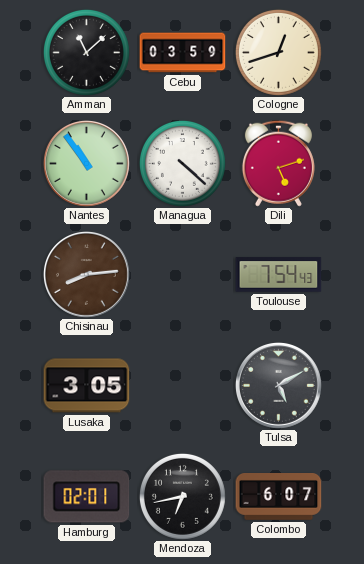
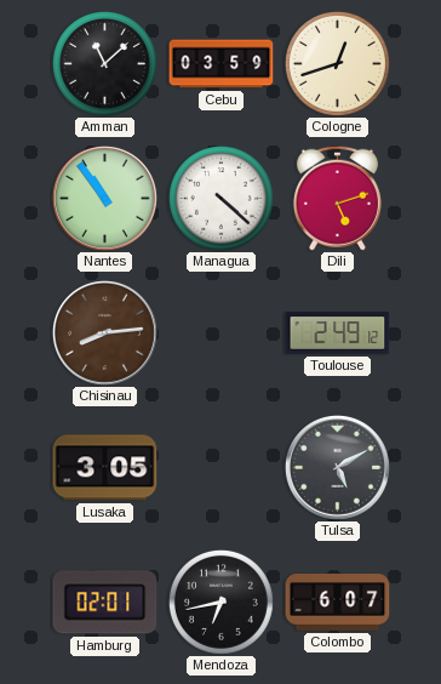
Toulouse: 7:54 -> 2:49
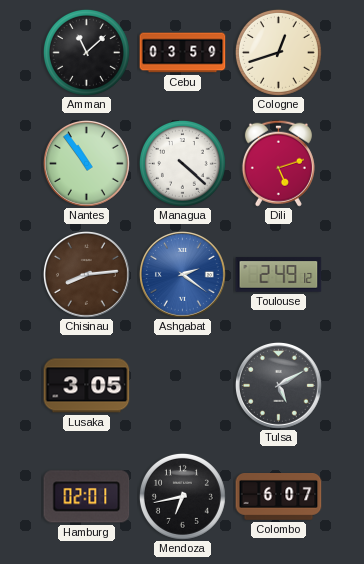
Ashgabat: none -> 2:21
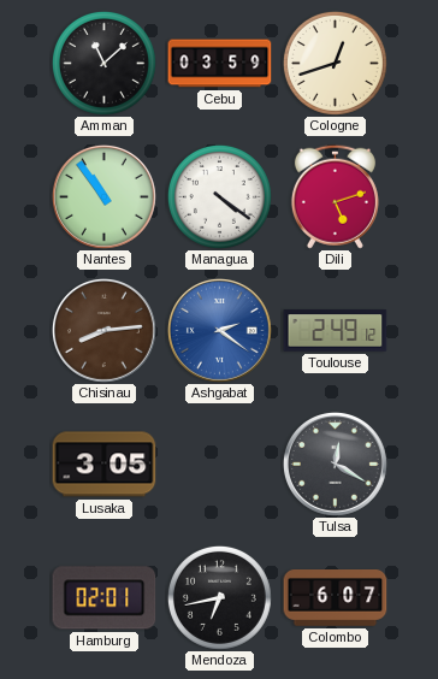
Managua: 4:22 -> 4:21
Tulsa: 5:10 -> 12:20
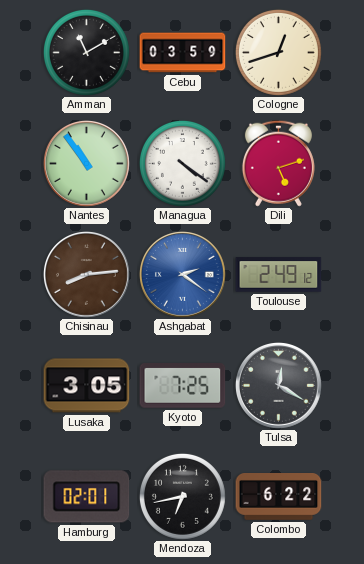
Amman: 11:08 -> 11:10
Kyoto: none -> 7:25
Colombo: 6:07 -> 6:22
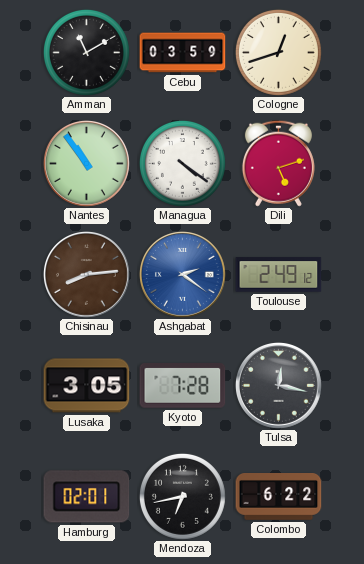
Kyoto: 7:25 -> 7:28
Tulsa: 12:20 -> 12:17
